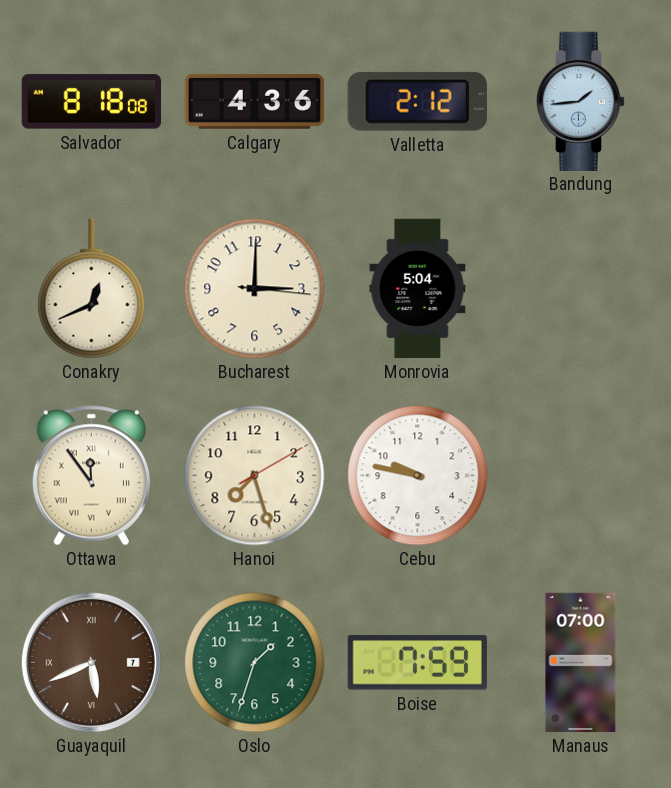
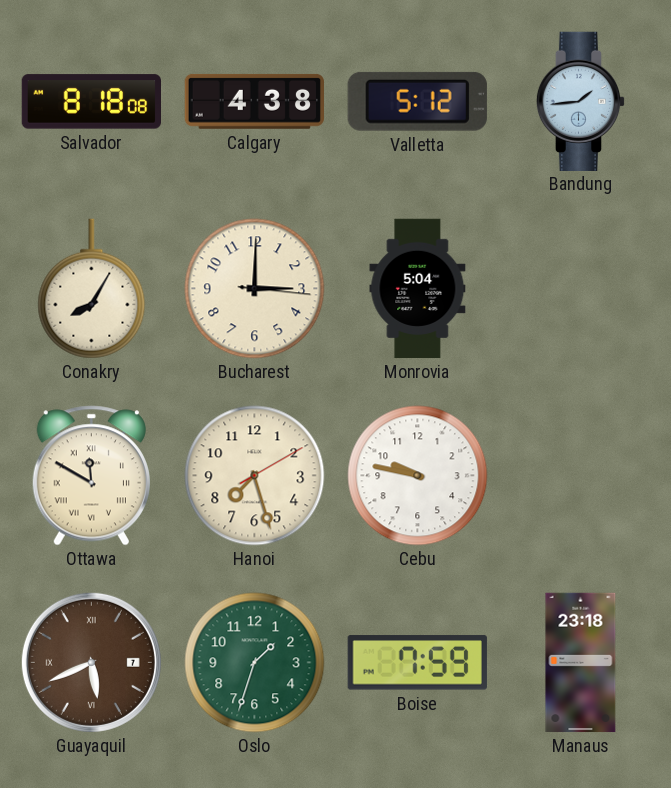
Calgary: 4:36 -> 4:38
Valletta: 2:12 -> 5:12
Conakry: 12:41 -> 8:05
Ottawa: 11:54 -> 11:50
Manaus: 07:00 -> 23:18
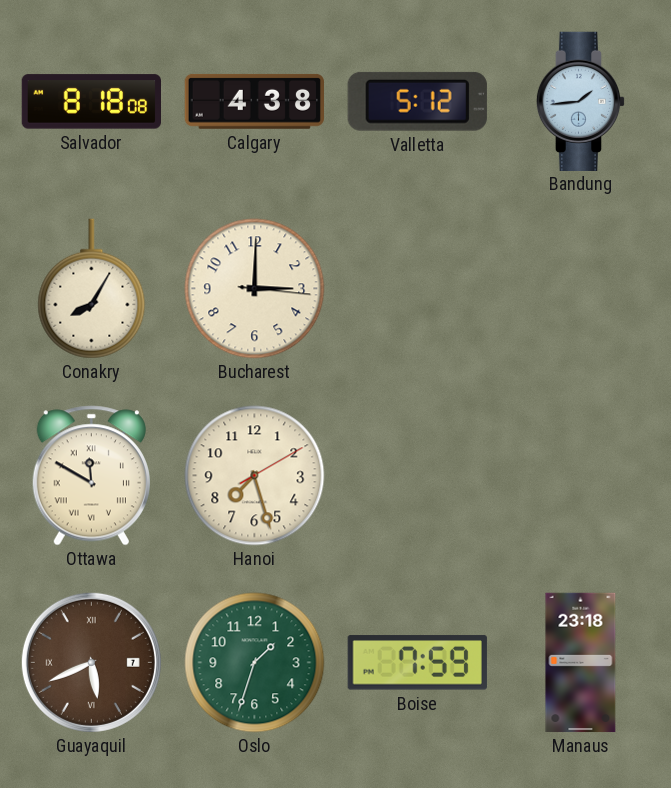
Monrovia: 5:04 -> none
Cebu: 9:47 -> none
